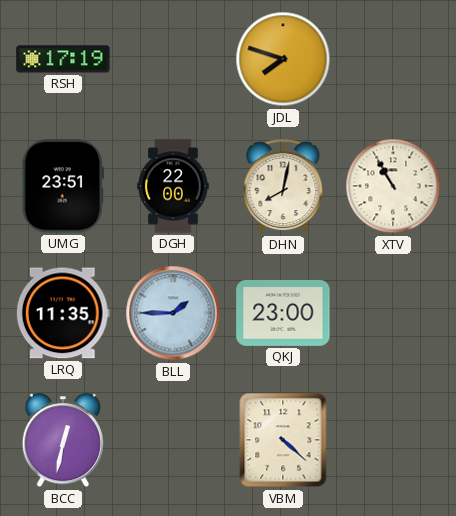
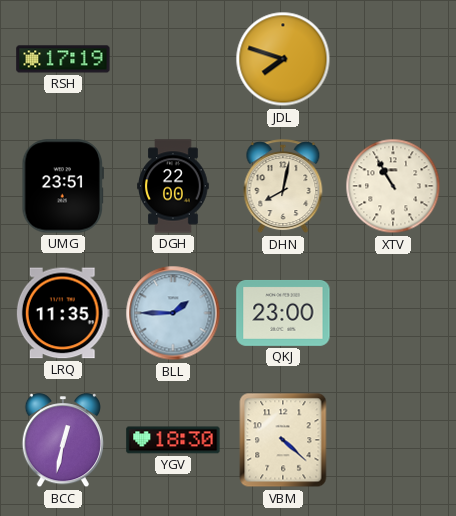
YGV: none -> 18:30
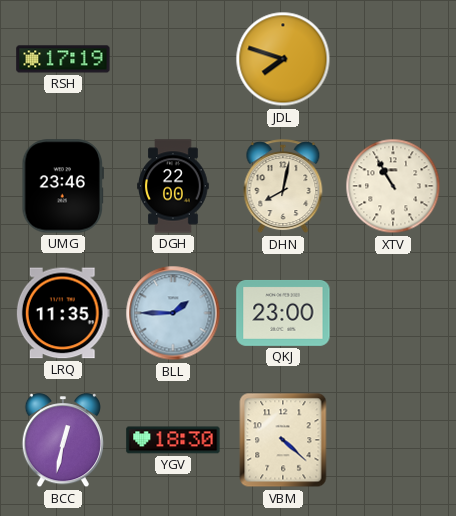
UMG: 23:51 -> 23:46
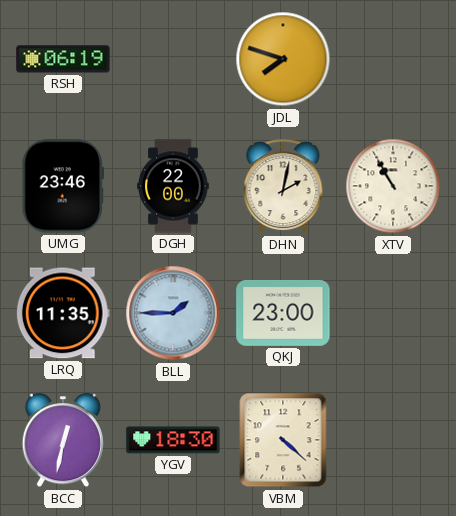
RSH: 17:19 -> 06:19
DHN: 8:02 -> 2:02
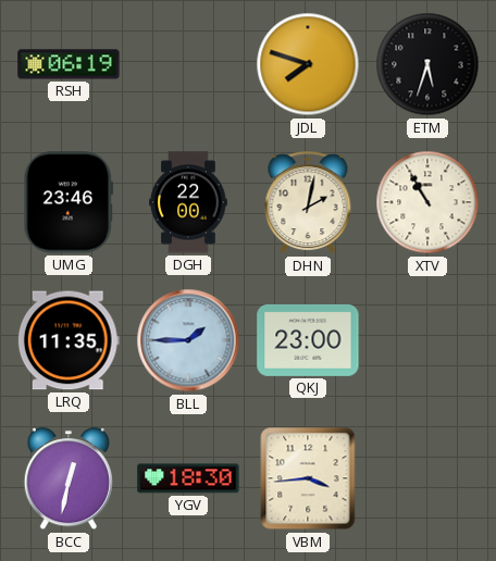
ETM: none -> 5:33
VBM: 4:22 -> 3:44
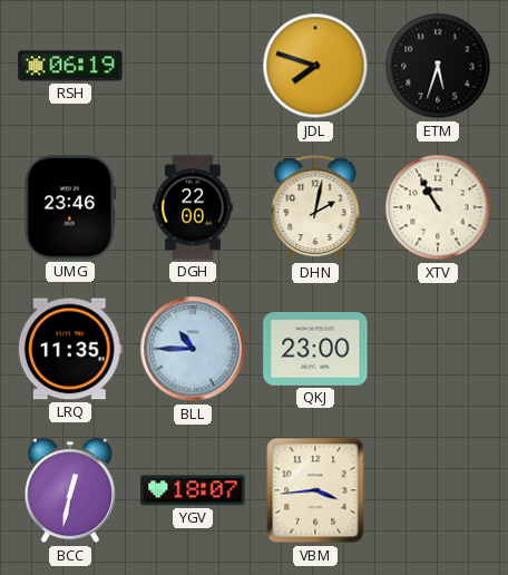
BLL: 1:45 -> 10:45
YGV: 18:30 -> 18:07
